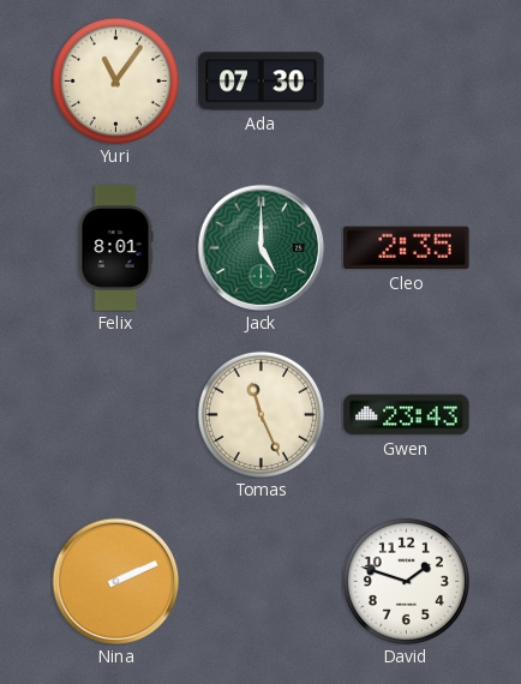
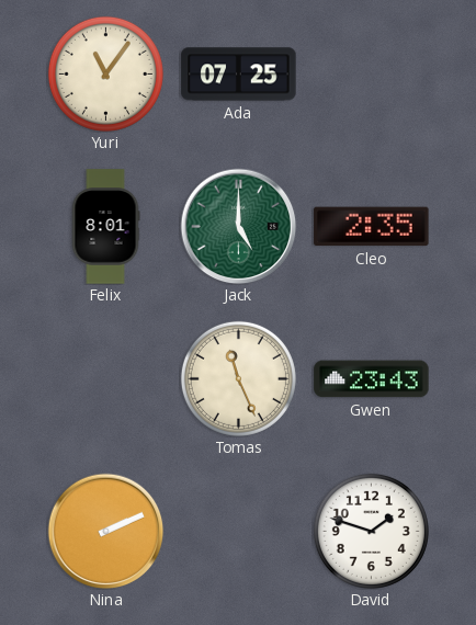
Ada: 07:30 -> 07:25
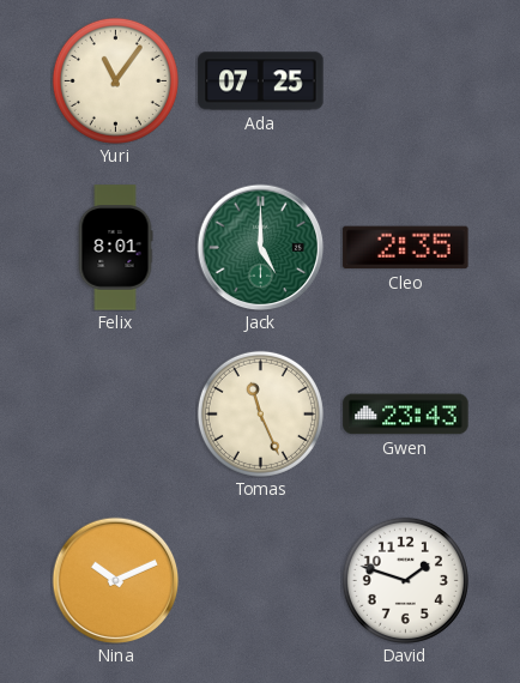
Nina: 2:11 -> 10:11
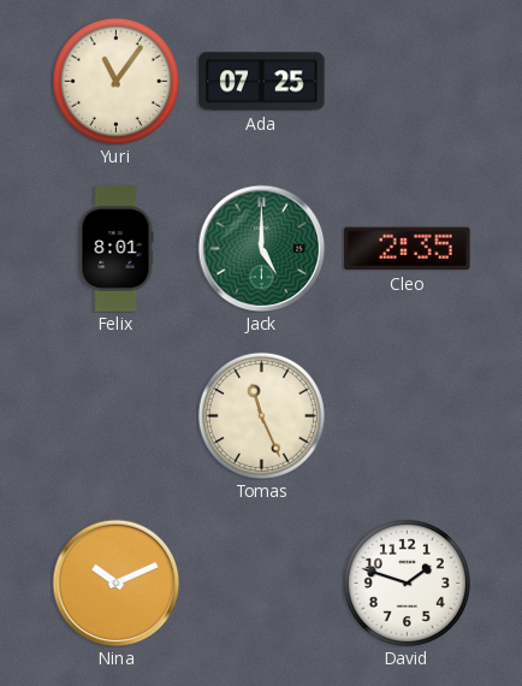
Gwen: 23:43 -> none
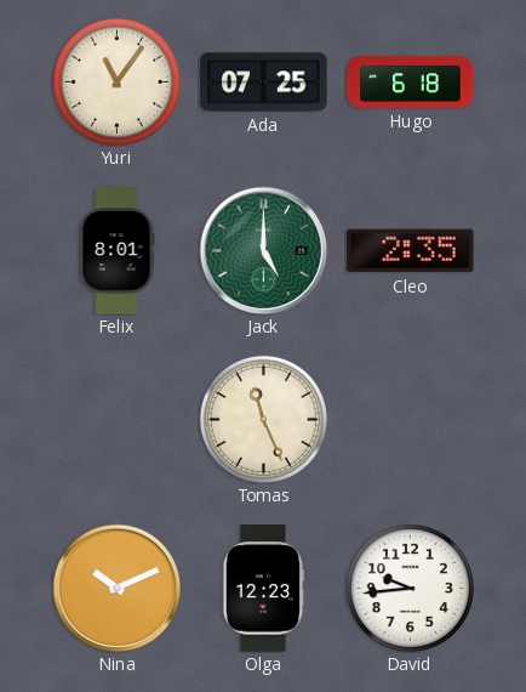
Hugo: none -> 6:18
Olga: none -> 12:23
David: 1:48 -> 9:44
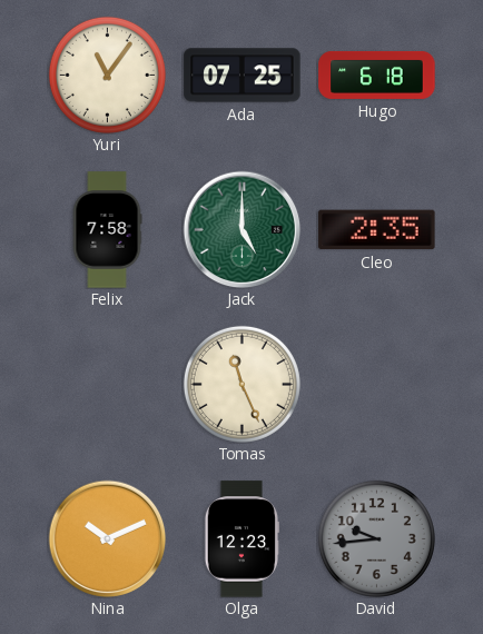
Felix: 8:01 -> 7:58
David dial: white -> grey
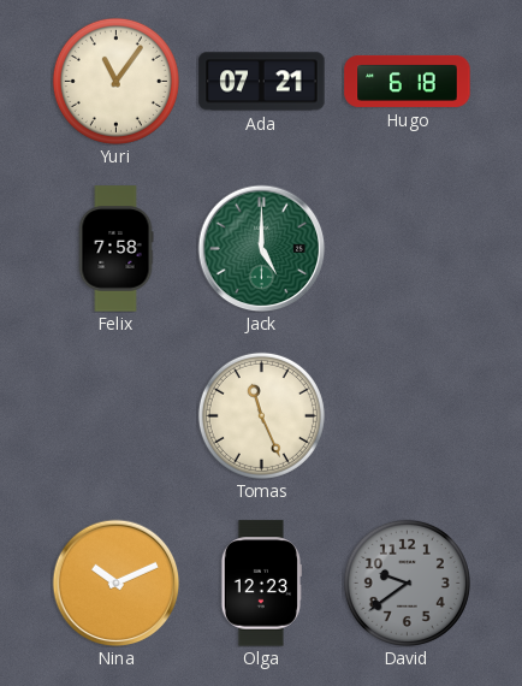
Ada: 07:25 -> 07:21
Cleo: 2:35 -> none
David: 9:44 -> 9:39
